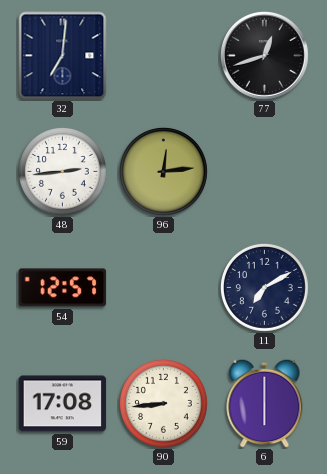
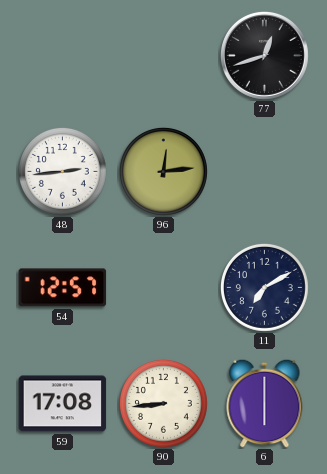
32: 7:01 -> none
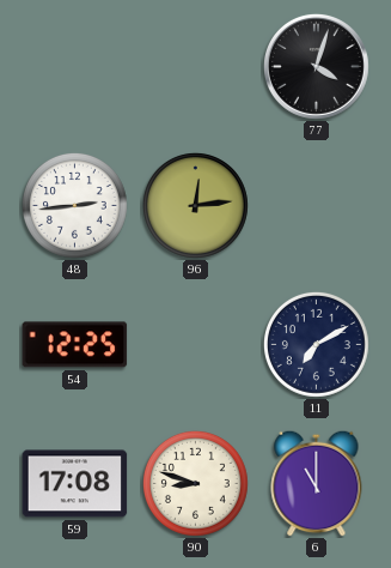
77: 12:42 -> 4:03
54: 12:57 -> 12:25
90: 8:44 -> 8:48
6: 6:00 -> 11:00
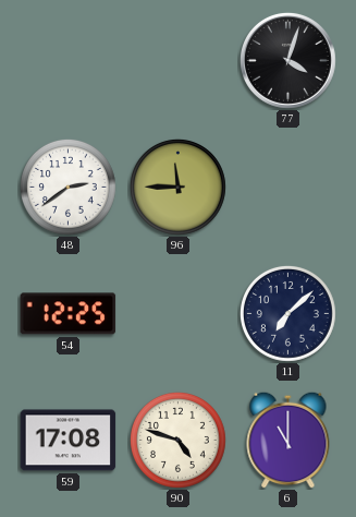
48: 2:44 -> 2:39
96: 12:14 -> 11:45
11: 7:10 -> 7:08
90: 8:48 -> 4:48
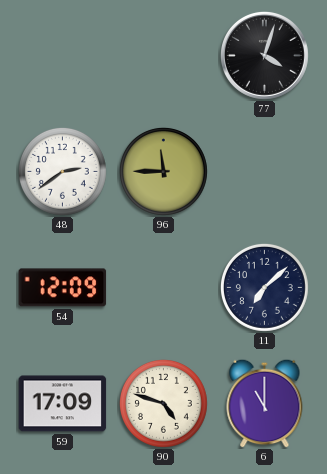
54: 12:25 -> 12:09
59: 17:08 -> 17:09
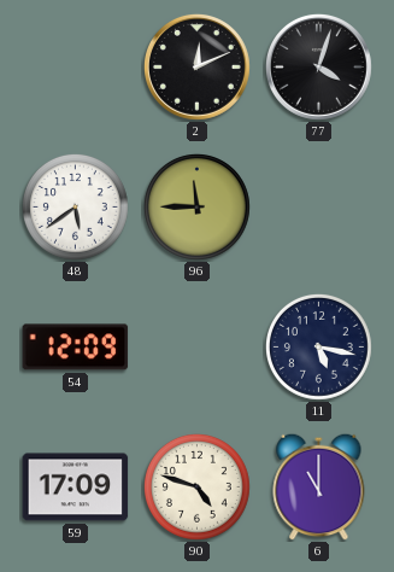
2: none -> 12:11
48: 2:39 -> 5:39
11: 7:08 -> 5:17
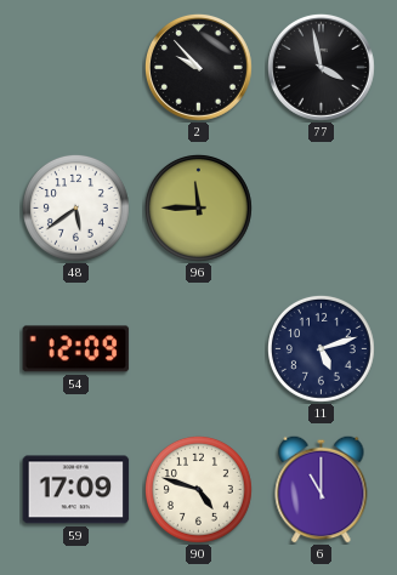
2: 12:11 -> 9:53
77: 4:03 -> 3:58
11: 5:17 -> 5:12
